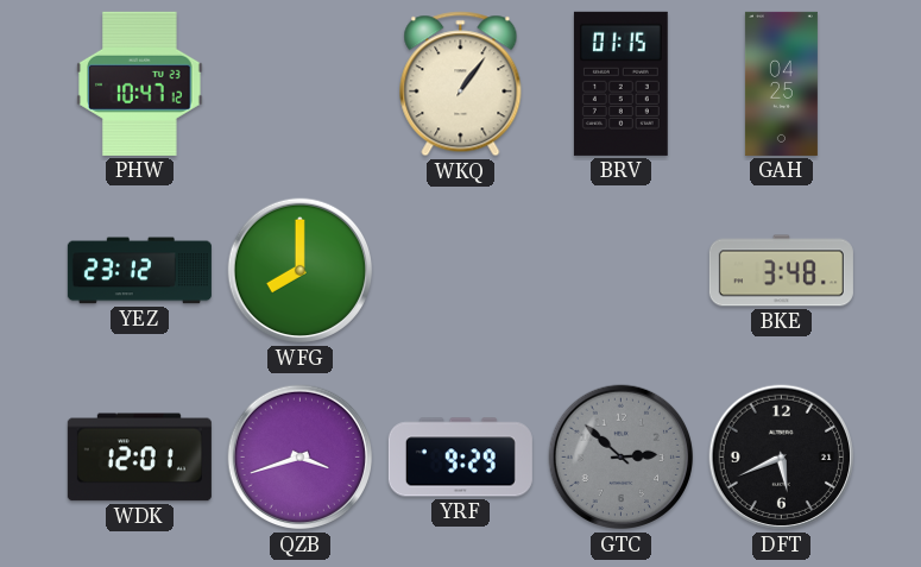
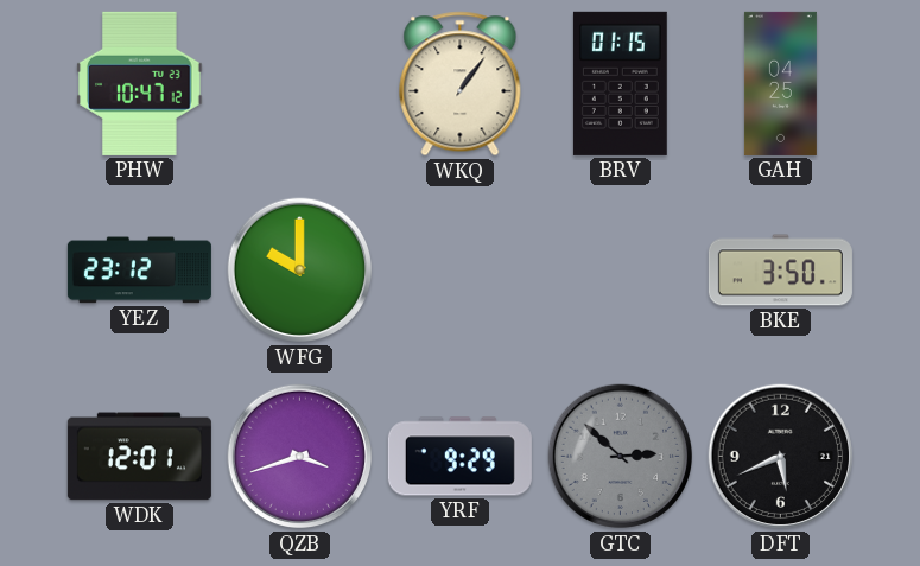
WFG: 8:00 -> 10:00
BKE: 3:48 -> 3:50
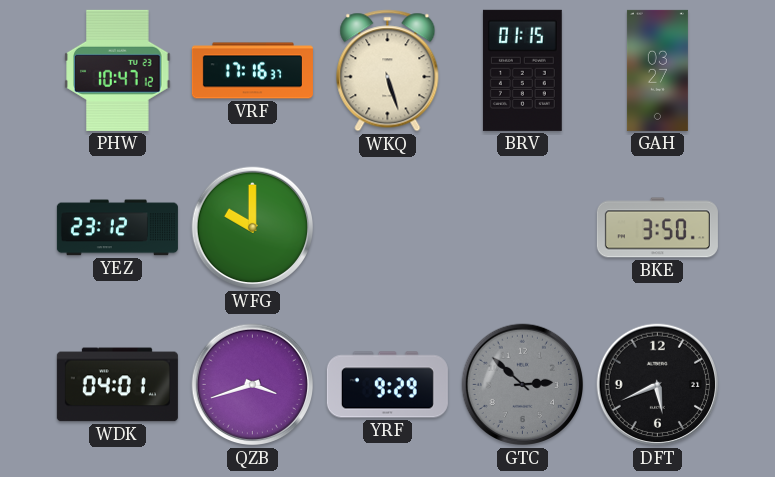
VRF: none -> 17:16
WKQ: 1:06 -> 5:27
GAH: 04:25 -> 03:27
WDK: 12:01 -> 04:01
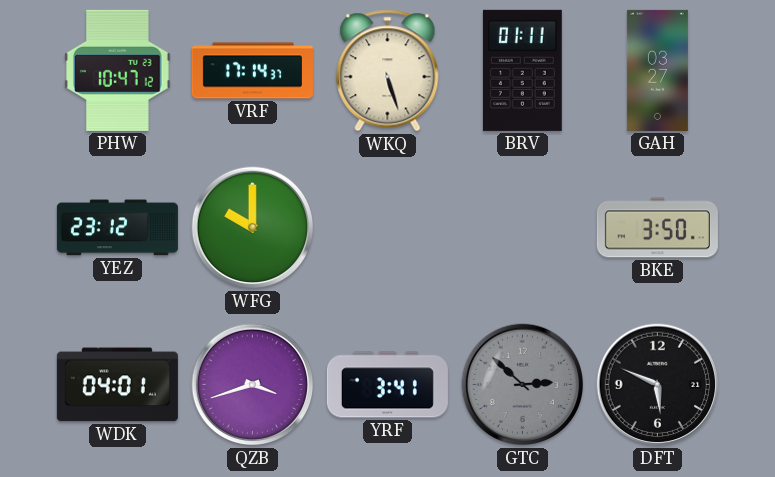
VRF: 17:16 -> 17:14
BRV: 01:15 -> 01:11
YRF: 9:29 -> 3:41
DFT: 5:41 -> 5:49
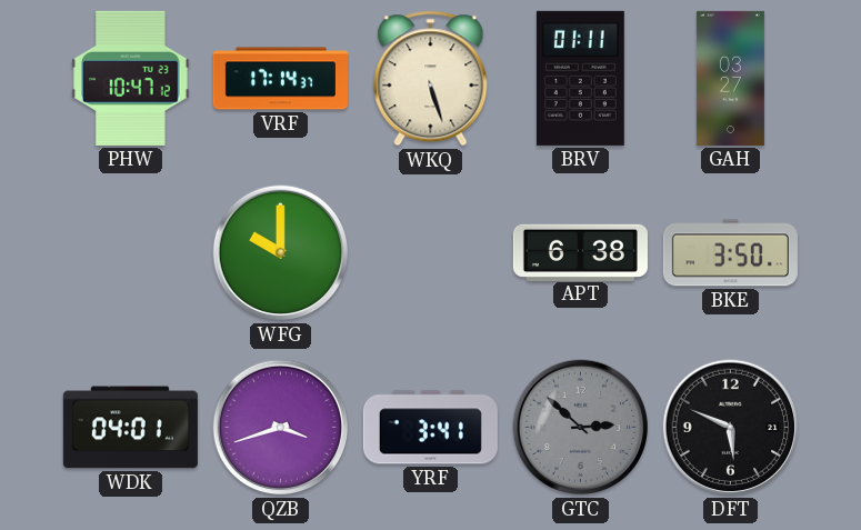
YEZ: 23:12 -> none
APT: none -> 6:38
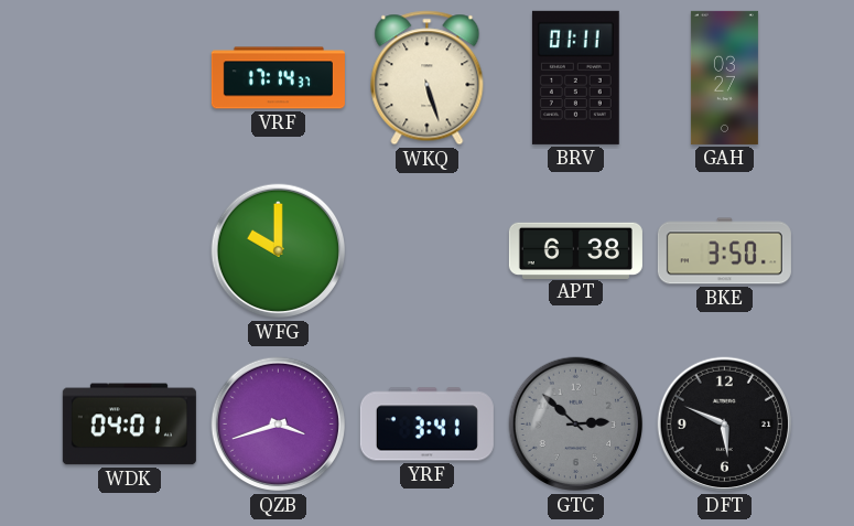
PHW: 10:47 -> none
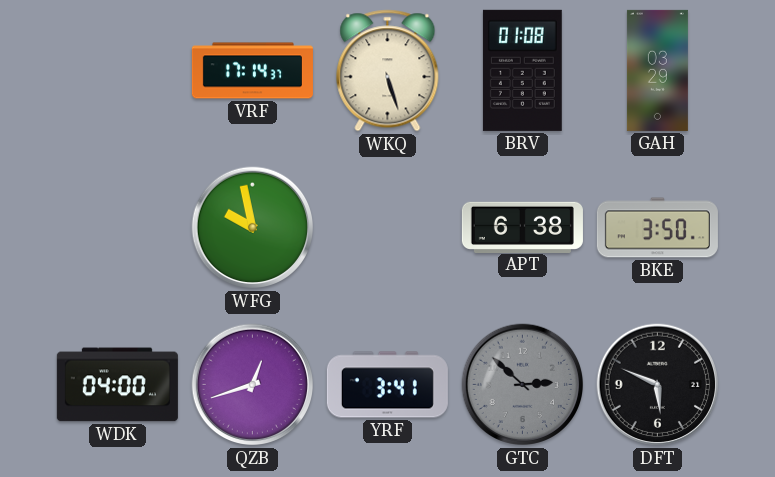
BRV: 01:11 -> 01:08
GAH: 03:27 -> 03:29
WFG: 10:00 -> 9:58
WDK: 04:01 -> 04:00
QZB: 3:42 -> 12:42
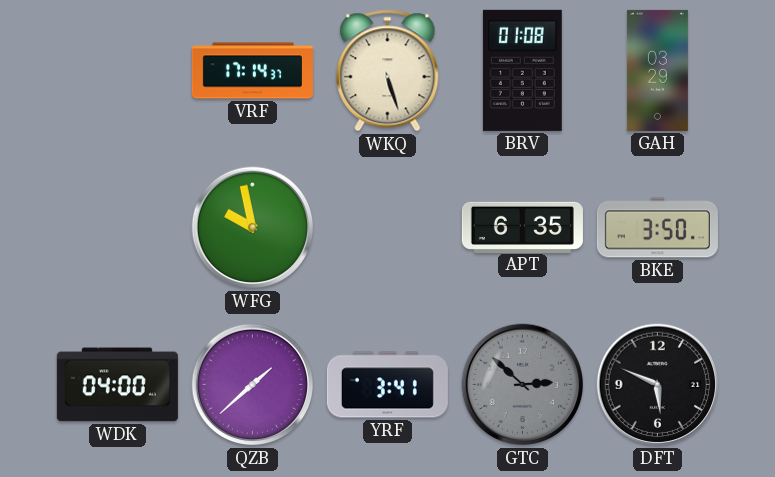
APT: 6:38 -> 6:35
QZB: 12:42 -> 1:38
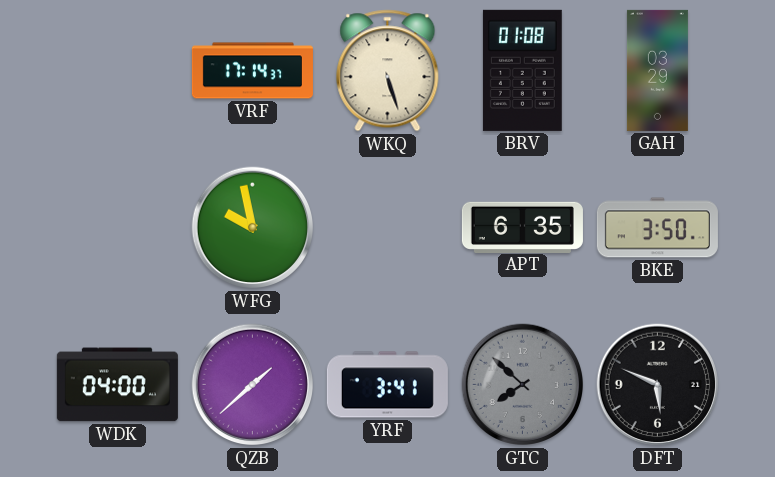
GTC: 2:52 -> 7:52
